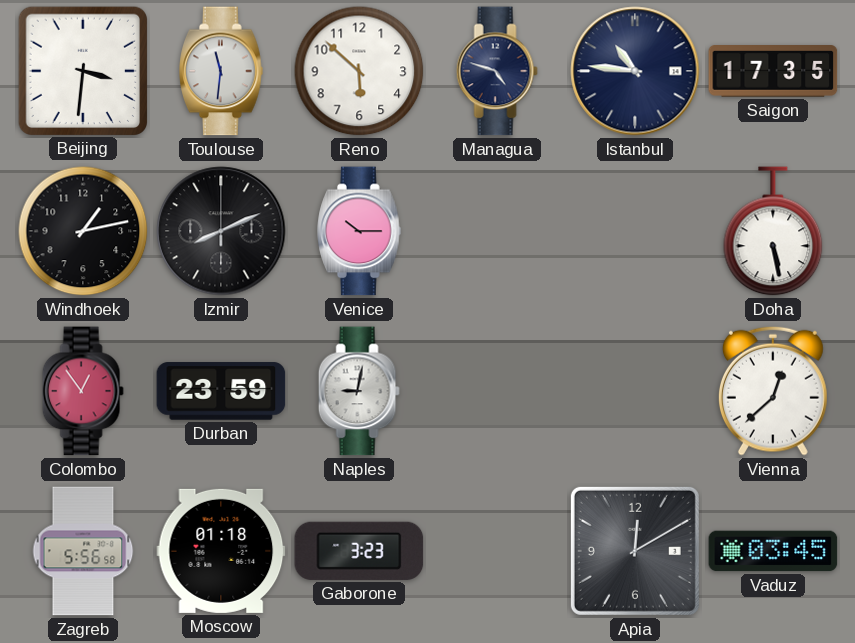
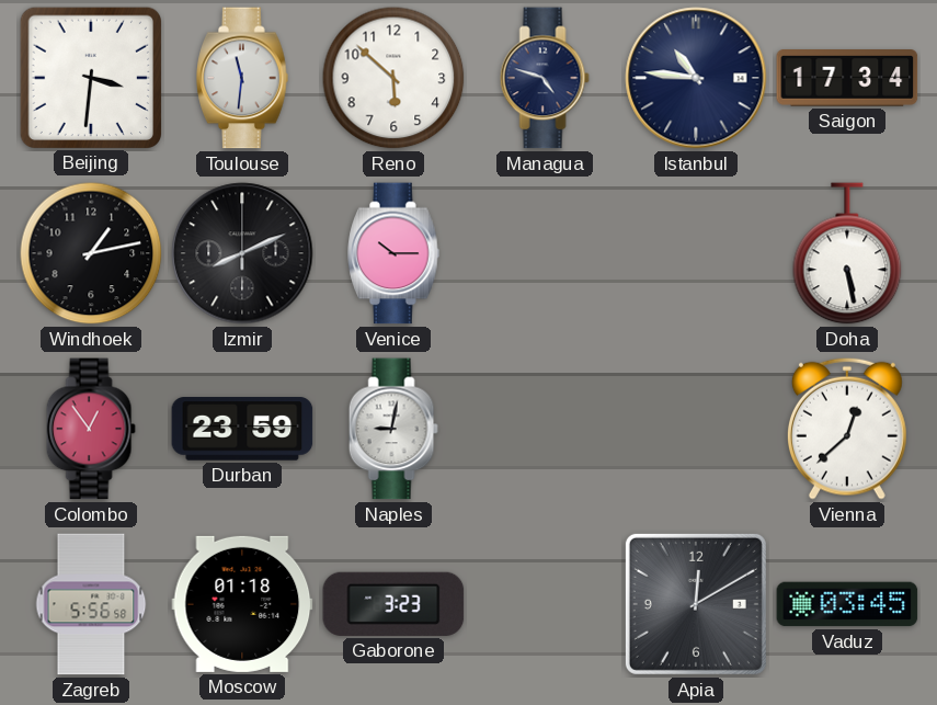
Saigon: 17:35 -> 17:34
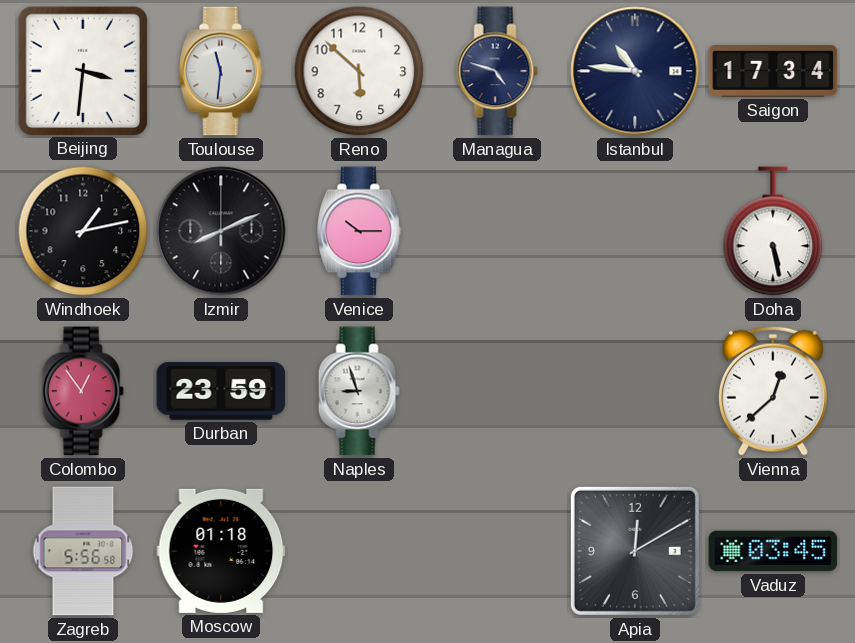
Naples: 9:02 -> 8:57
Gaborone: 3:23 -> none
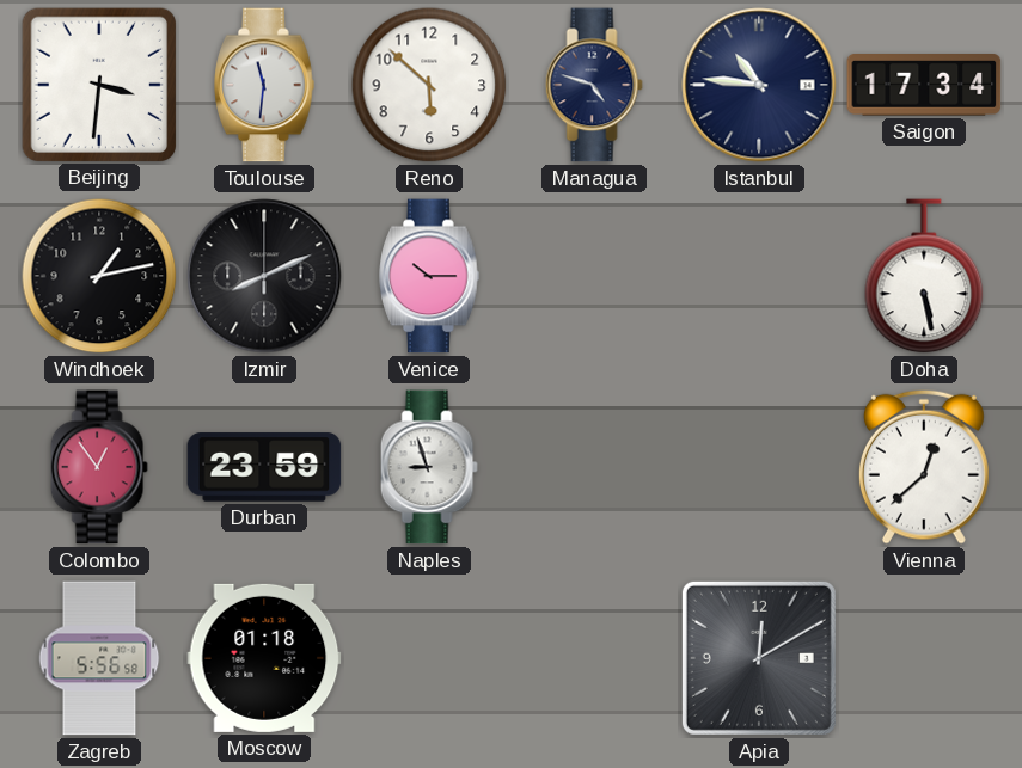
Vaduz: 03:45 -> none
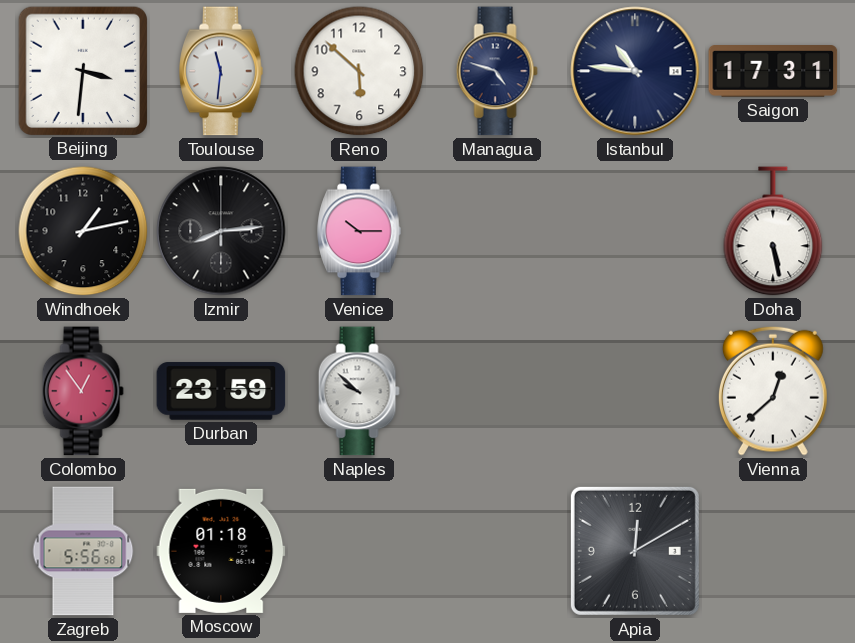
Saigon: 17:34 -> 17:31
Izmir: 8:11 -> 8:14
Naples: 8:57 -> 9:52
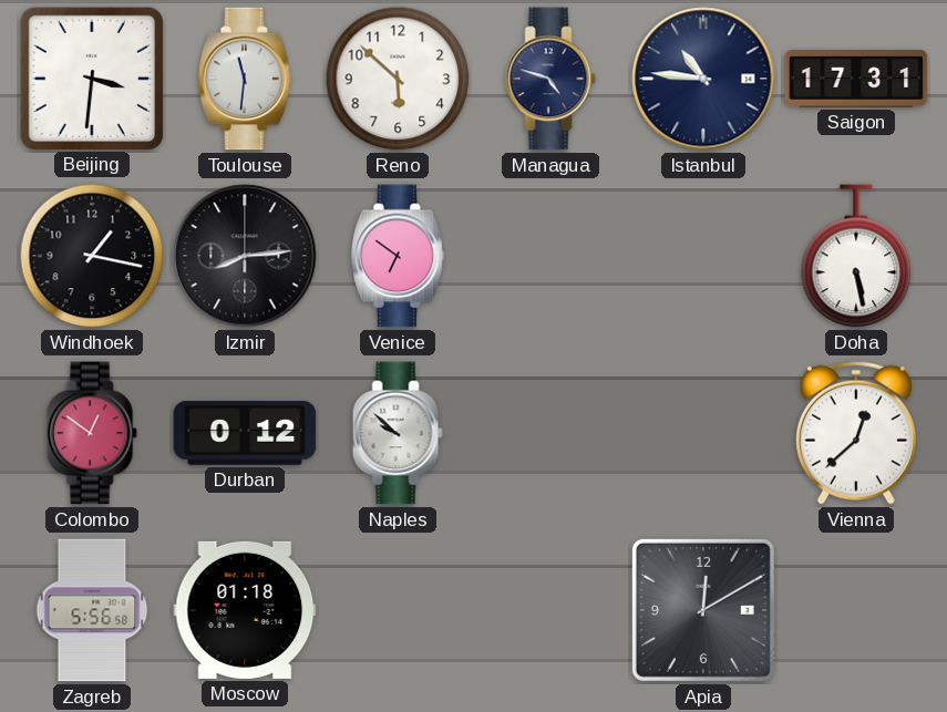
Windhoek: 1:13 -> 1:17
Venice: 10:15 -> 6:51
Colombo: 12:54 -> 12:51
Durban: 23:59 -> 0:12
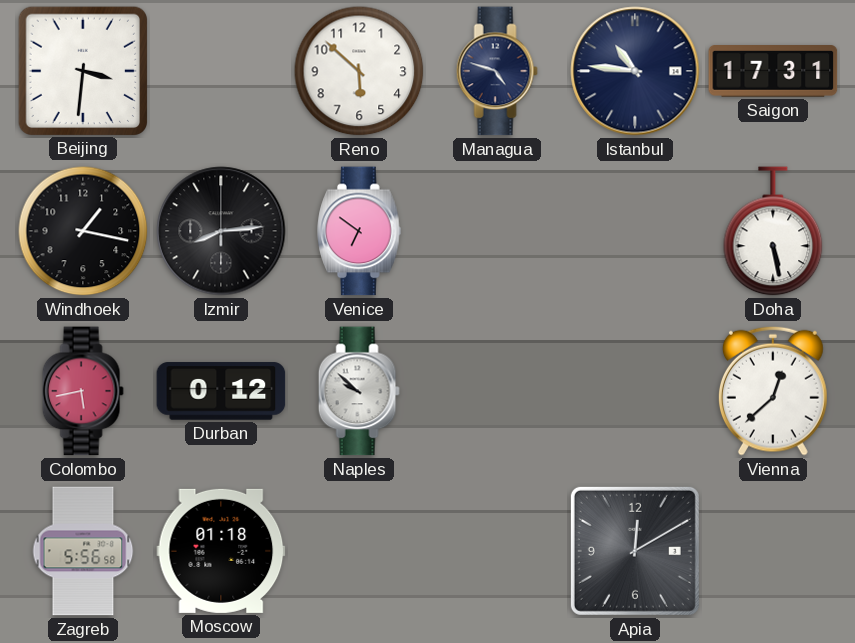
Toulouse: 11:31 -> none
Colombo: 12:51 -> 5:43
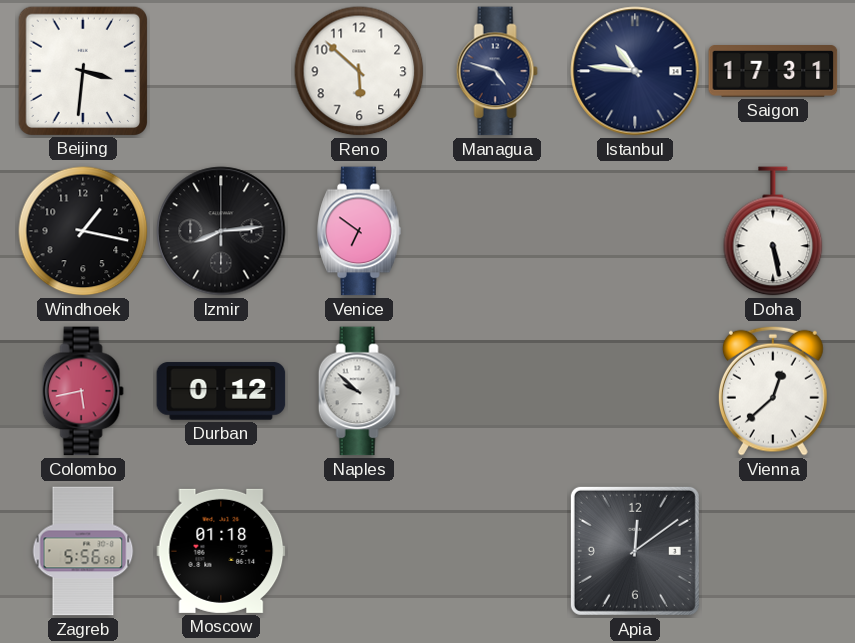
Apia: 12:10 -> 12:09
